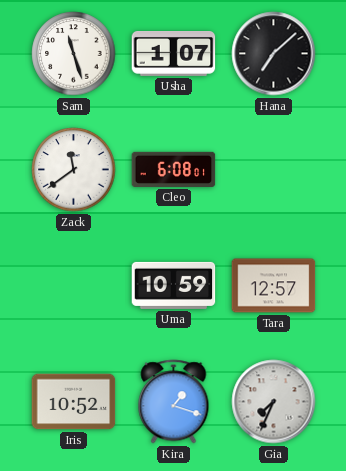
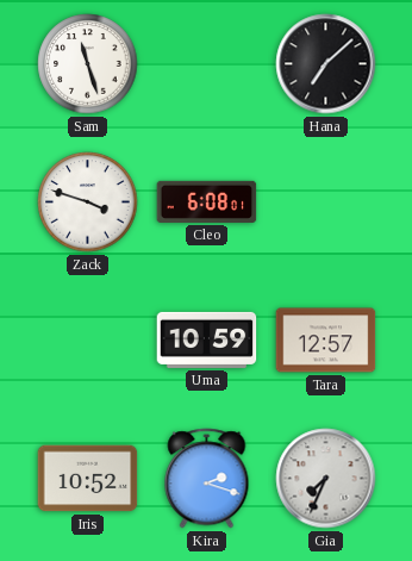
Usha: 1:07 -> none
Zack: 11:39 -> 3:48
Kira: 1:18 -> 2:18
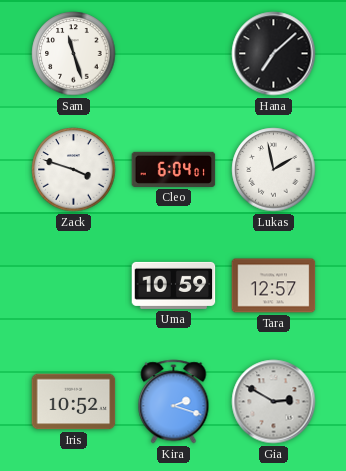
Cleo: 6:08 -> 6:04
Lukas: none -> 1:58
Gia: 7:34 -> 2:50
